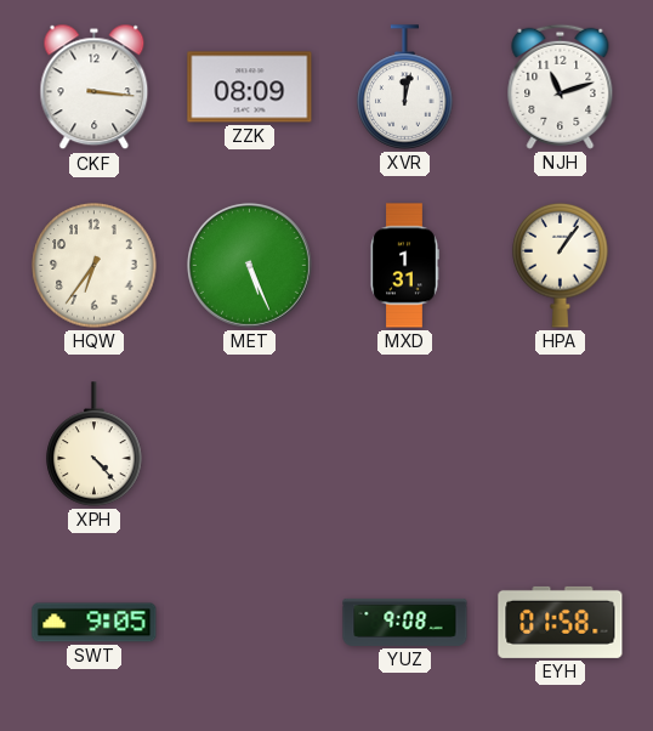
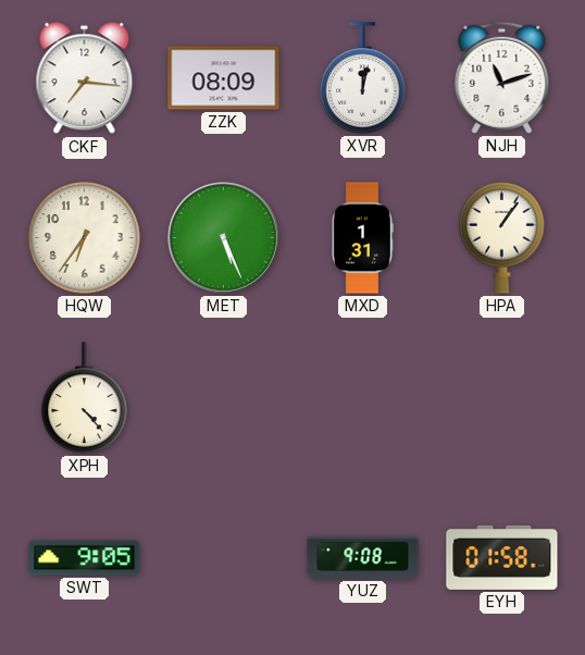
CKF: 3:16 -> 7:16
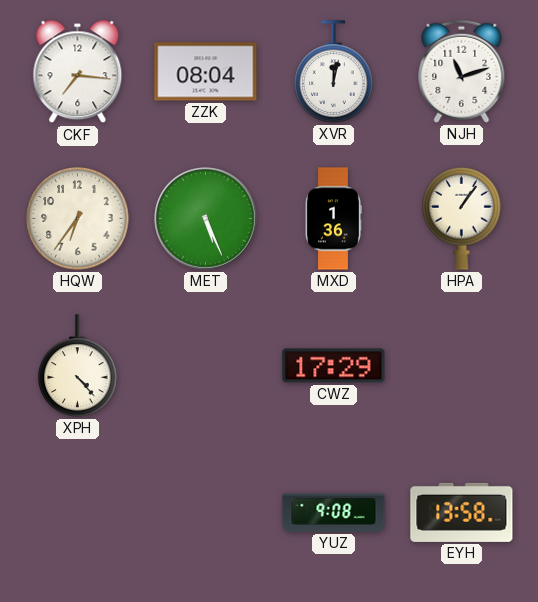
ZZK: 08:09 -> 08:04
MXD: 1:31 -> 1:36
CWZ: none -> 17:29
SWT: 9:05 -> none
EYH: 01:58 -> 13:58
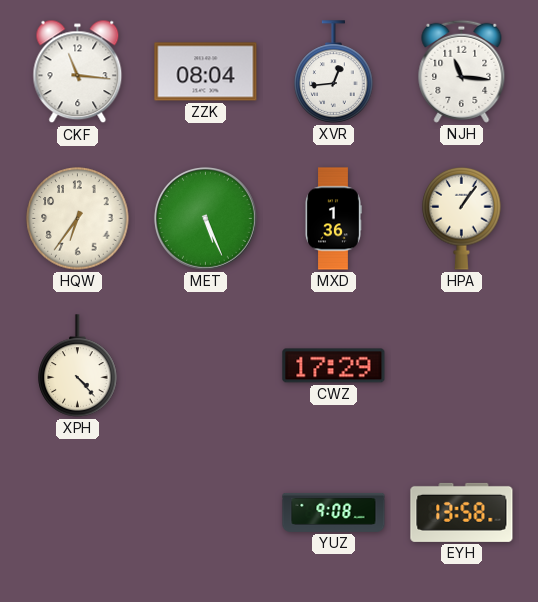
CKF: 7:16 -> 11:16
XVR: 12:02 -> 12:44
NJH: 11:12 -> 11:16
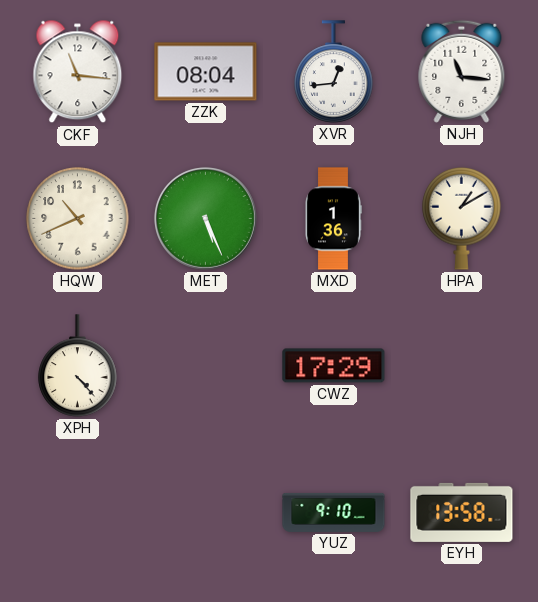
HQW: 6:36 -> 10:41
HPA: 1:06 -> 1:10
YUZ: 9:08 -> 9:10
